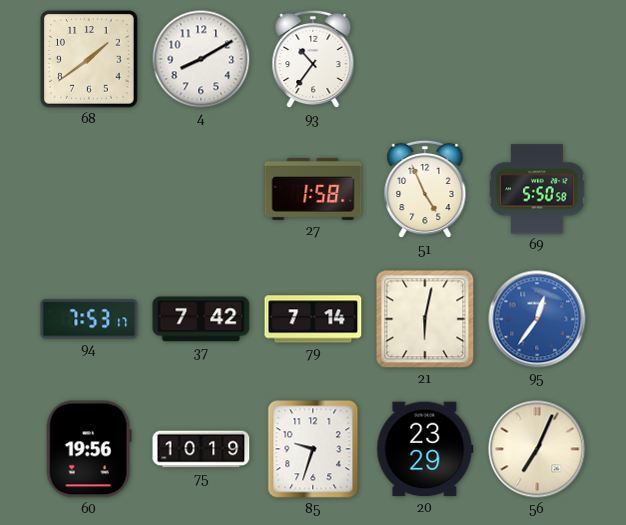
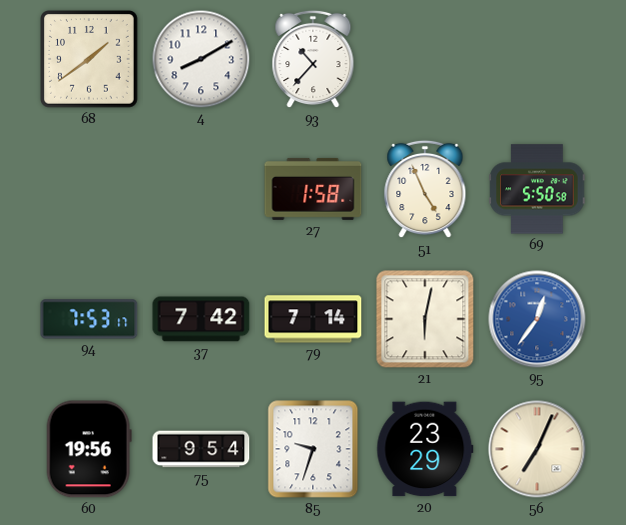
93: 10:36 -> 10:37
75: 10:19 -> 9:54
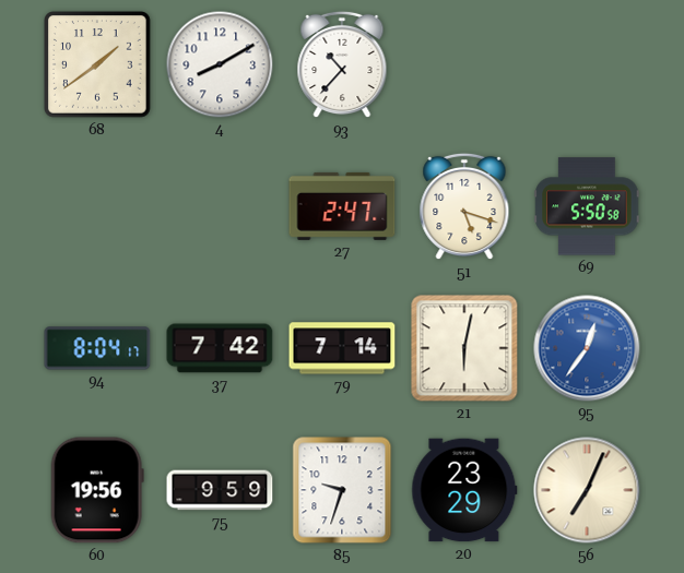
27: 1:58 -> 2:47
51: 4:56 -> 5:18
94: 7:53 -> 8:04
75: 9:54 -> 9:59
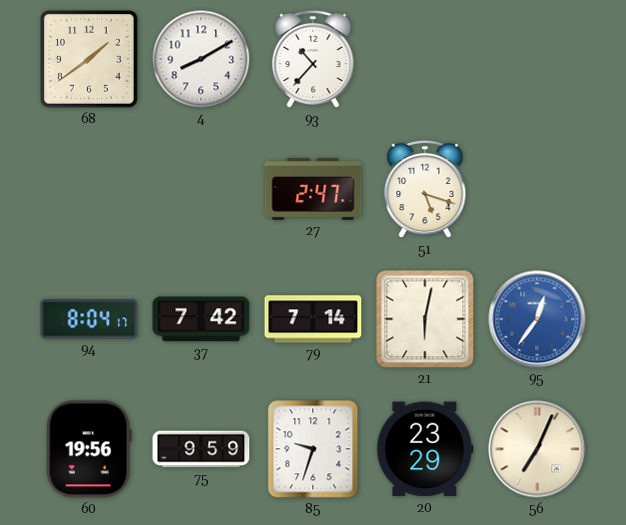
69: 5:50 -> none
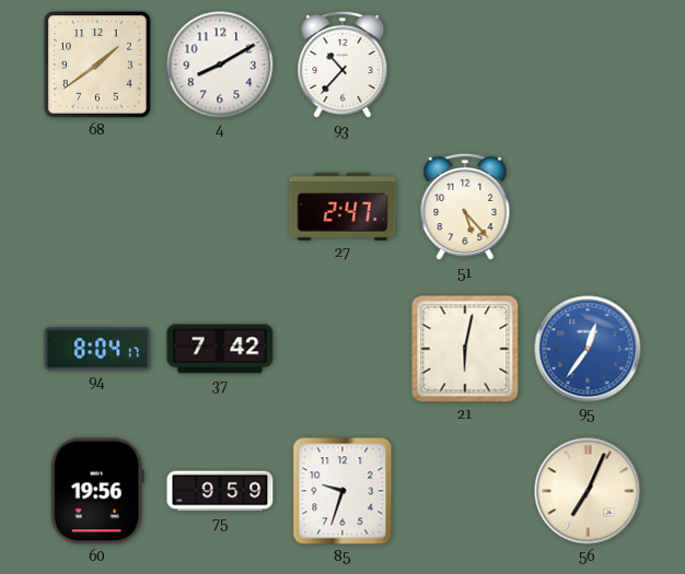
51: 5:18 -> 5:23
79: 7:14 -> none
20: 23:29 -> none
